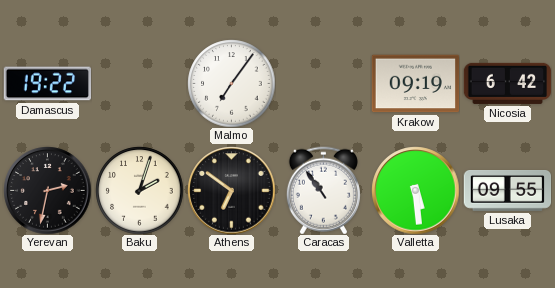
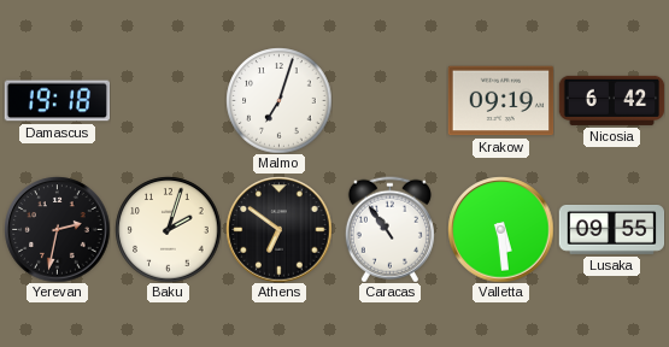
Damascus: 19:22 -> 19:18
Malmo: 7:06 -> 7:03
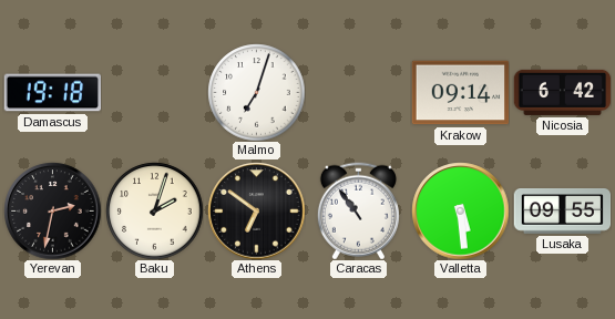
Krakow: 09:19 -> 09:14
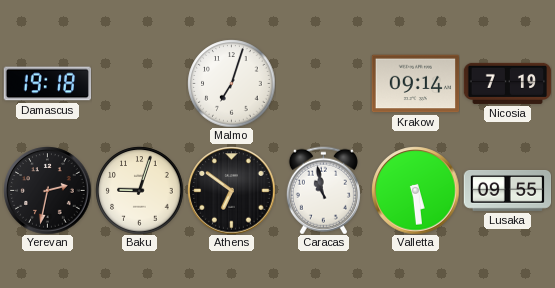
Nicosia: 6:42 -> 7:19
Baku: 2:03 -> 9:03
Caracas: 10:54 -> 10:58
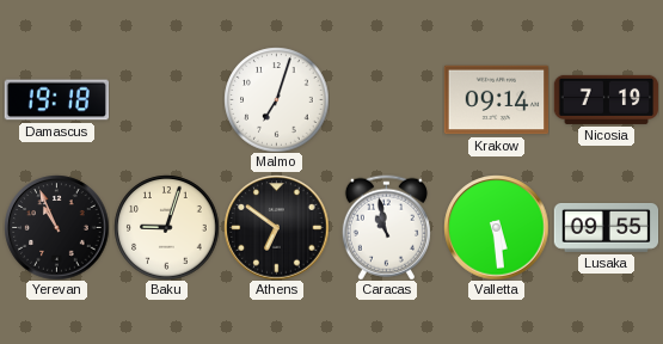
Yerevan: 2:32 -> 10:56
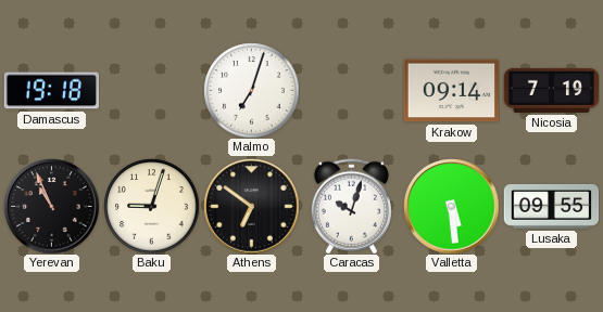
Caracas: 10:58 -> 10:03
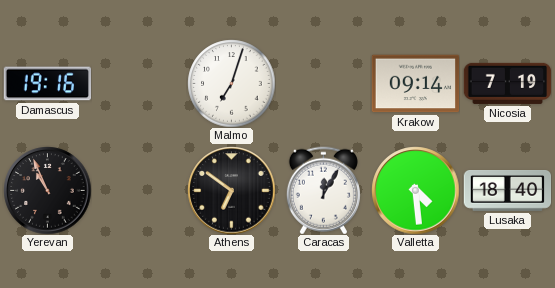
Damascus: 19:18 -> 19:16
Baku: 9:03 -> none
Caracas: 10:03 -> 12:05
Valletta: 5:29 -> 4:29
Lusaka: 09:55 -> 18:40
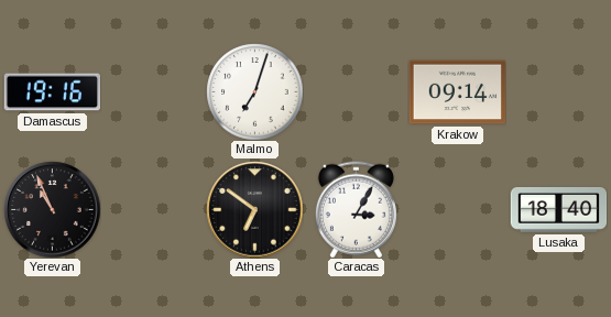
Nicosia: 7:19 -> none
Caracas: 12:05 -> 3:05
Valletta: 4:29 -> none
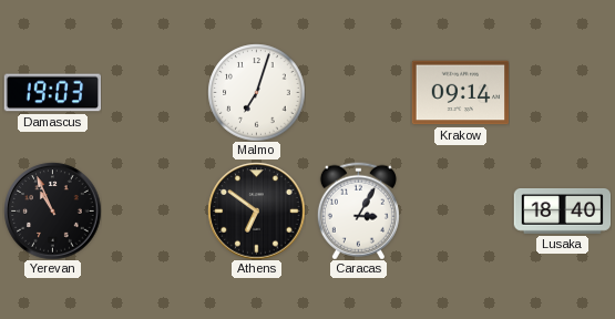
Damascus: 19:16 -> 19:03
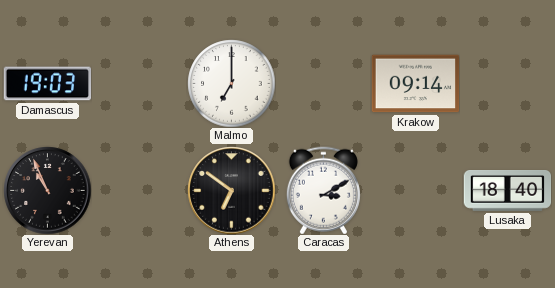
Malmo: 7:03 -> 7:00
Caracas: 3:05 -> 3:10
